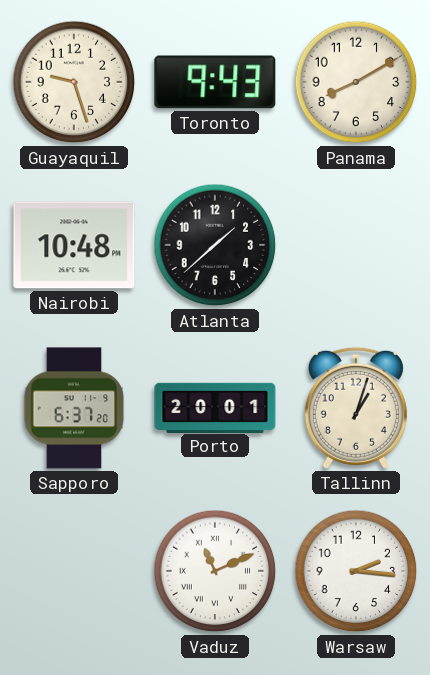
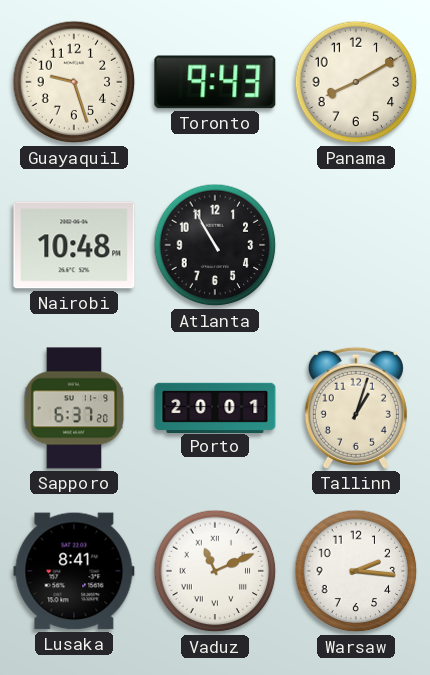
Atlanta: 1:38 -> 10:55
Lusaka: none -> 8:41
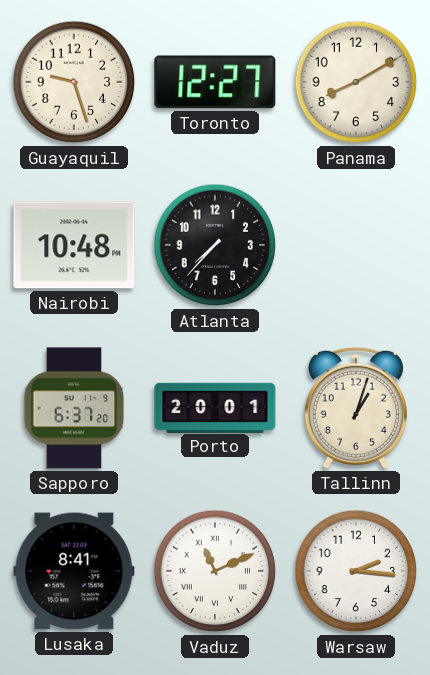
Toronto: 9:43 -> 12:27
Atlanta: 10:55 -> 7:37
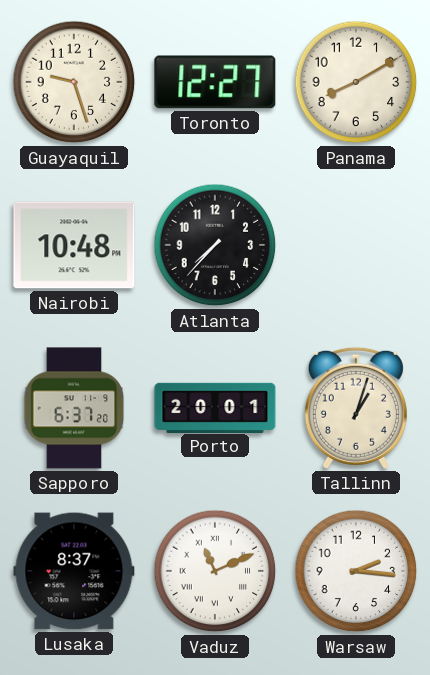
Lusaka: 8:41 -> 8:37
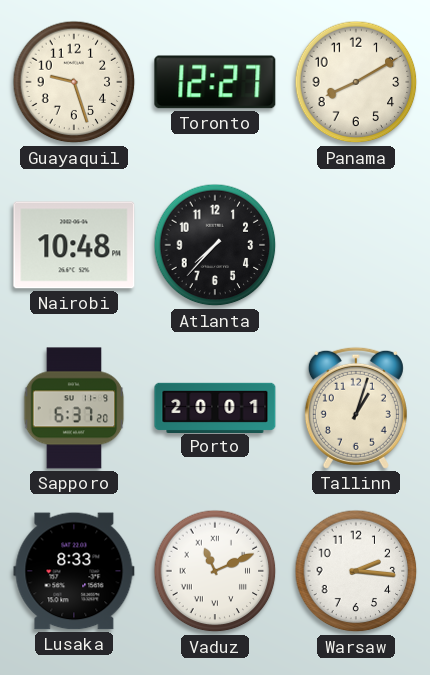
Lusaka: 8:37 -> 8:33
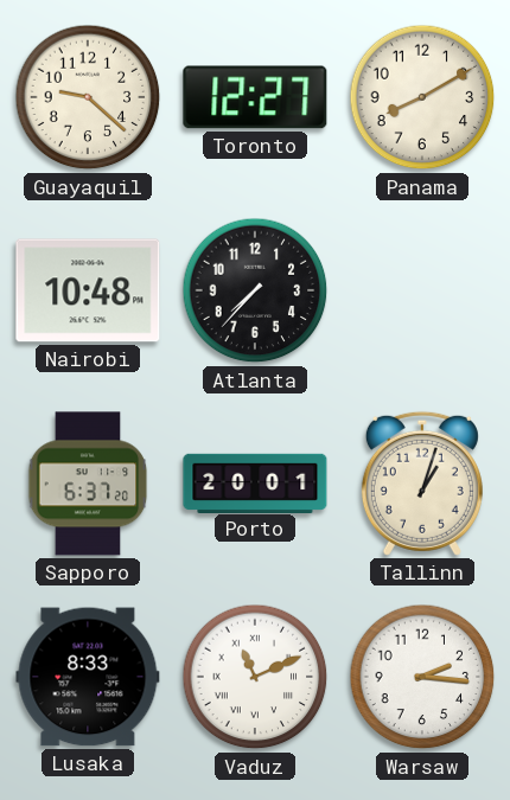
Guayaquil: 9:27 -> 9:22
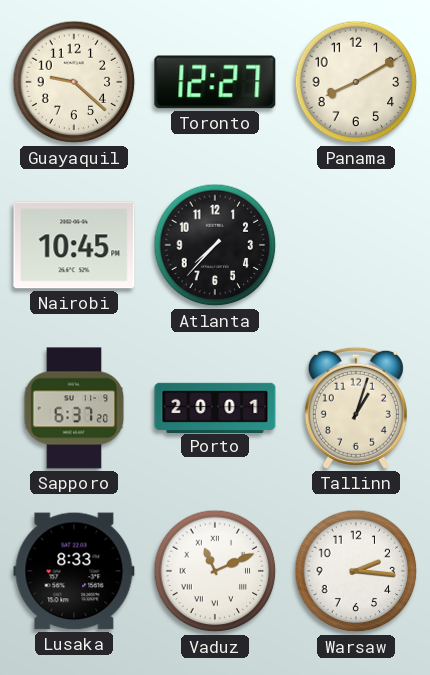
Nairobi: 10:48 -> 10:45
